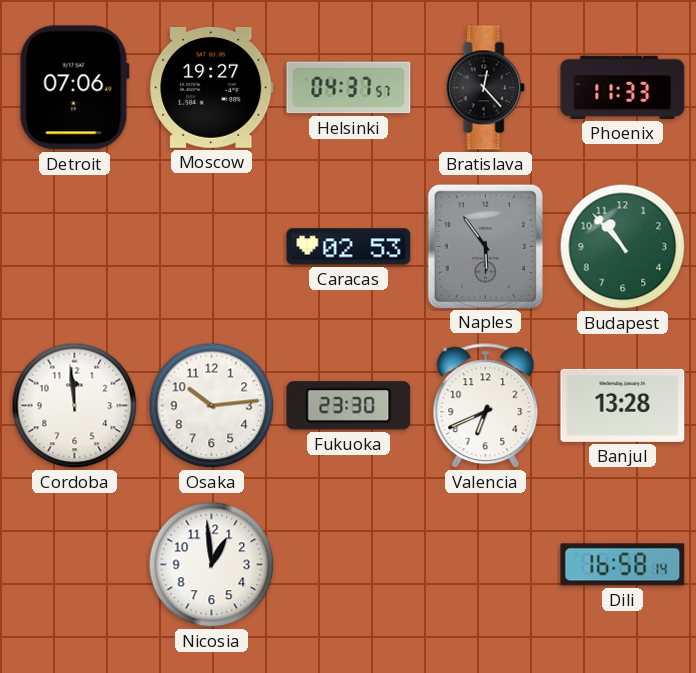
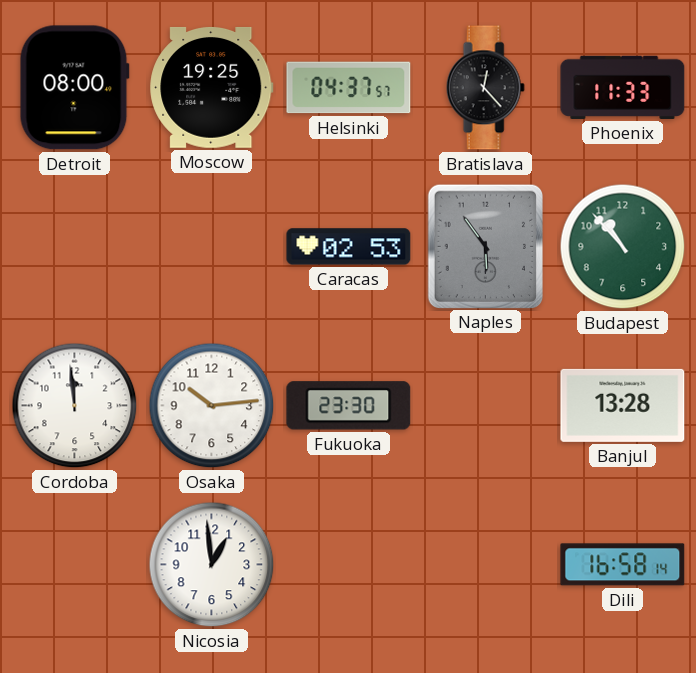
Detroit: 07:06 -> 08:00
Moscow: 19:27 -> 19:25
Valencia: 6:41 -> none
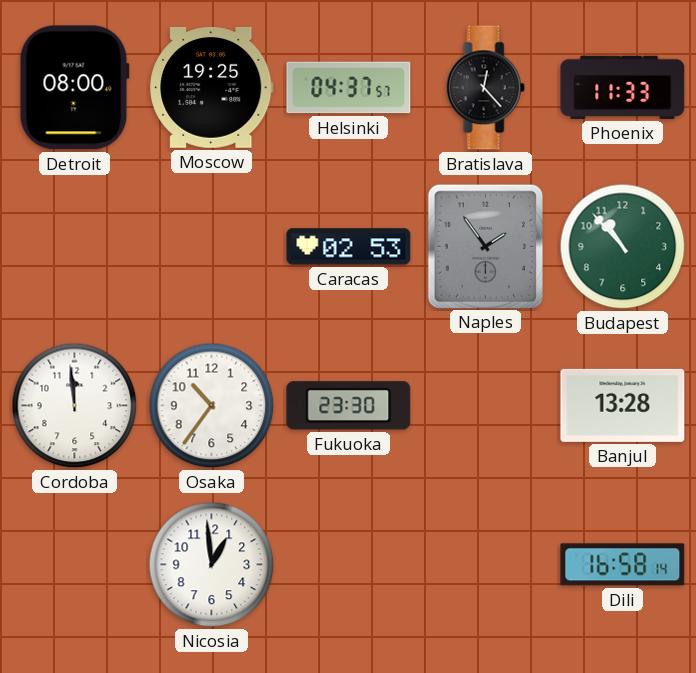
Naples: 5:54 -> 1:54
Osaka: 10:14 -> 10:36
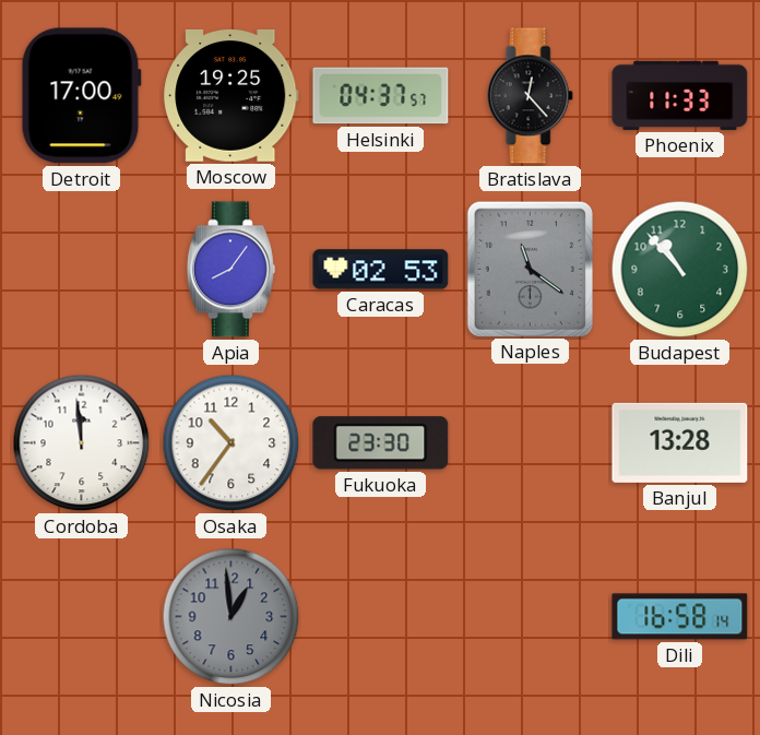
Detroit: 08:00 -> 17:00
Apia: none -> 8:06
Naples: 1:54 -> 11:21
Nicosia dial: white -> grey
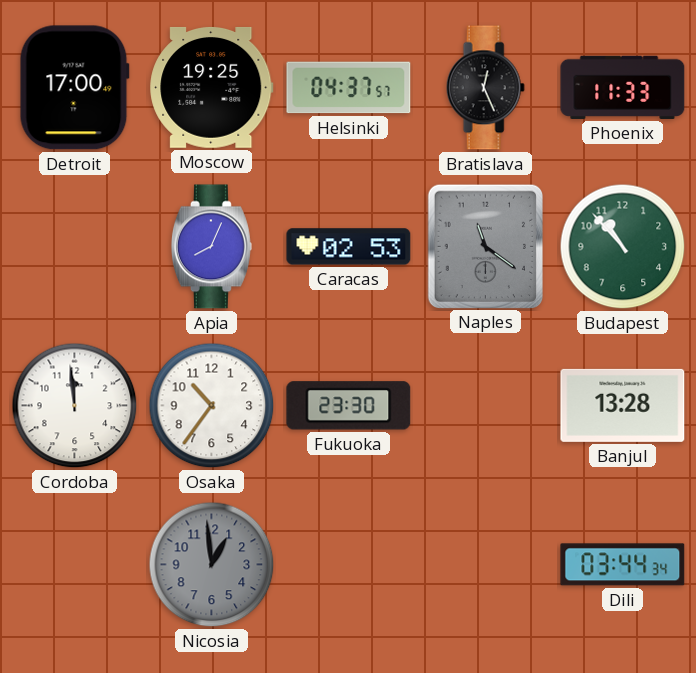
Bratislava: 12:23 -> 12:26
Apia: 8:06 -> 8:04
Dili: 16:58 -> 03:44
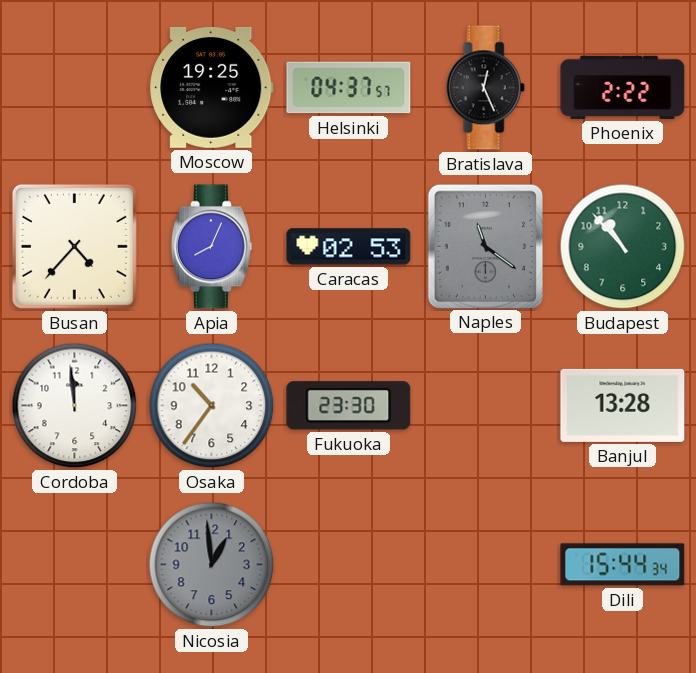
Detroit: 17:00 -> none
Phoenix: 11:33 -> 2:22
Busan: none -> 4:37
Dili: 03:44 -> 15:44
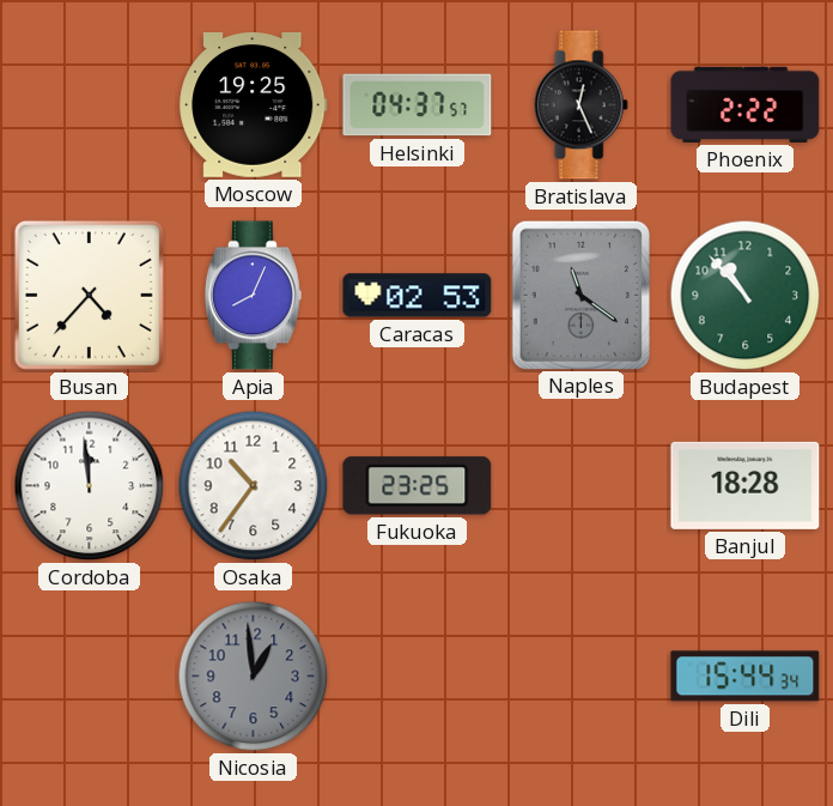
Fukuoka: 23:30 -> 23:25
Banjul: 13:28 -> 18:28
